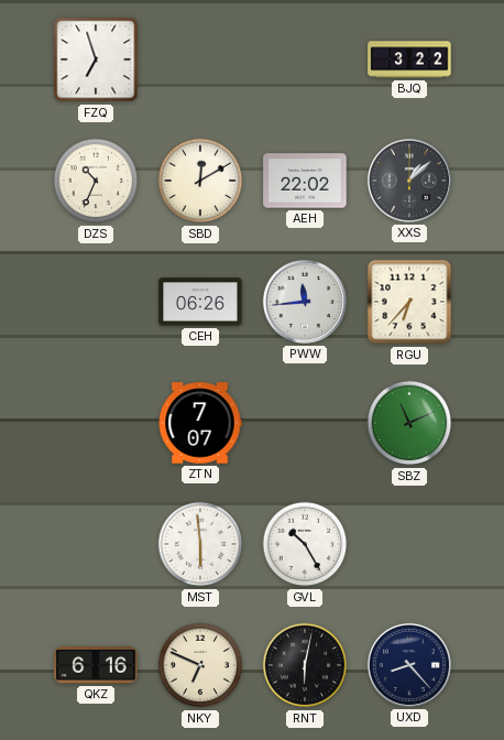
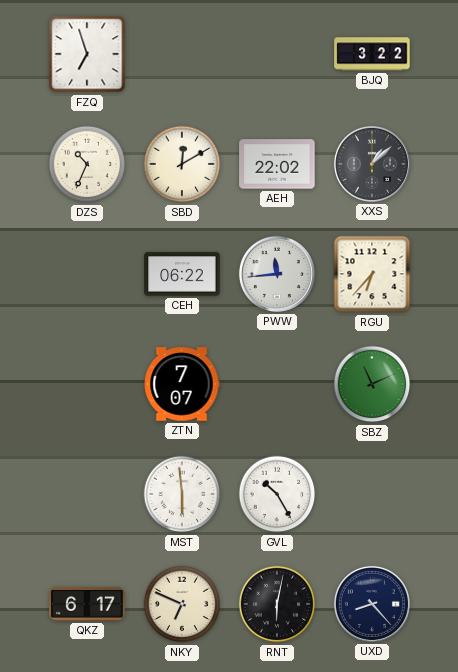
CEH: 06:26 -> 06:22
QKZ: 6:16 -> 6:17
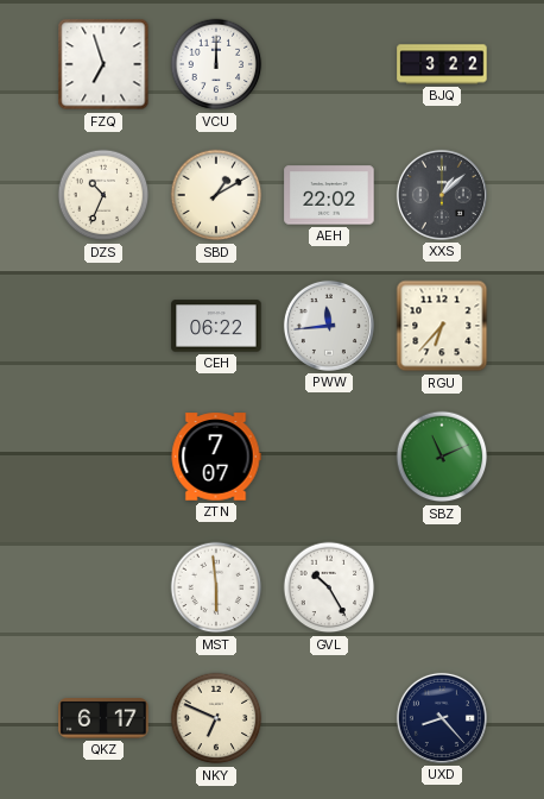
VCU: none -> 12:00
SBD: 12:10 -> 1:10
RNT: 6:02 -> none
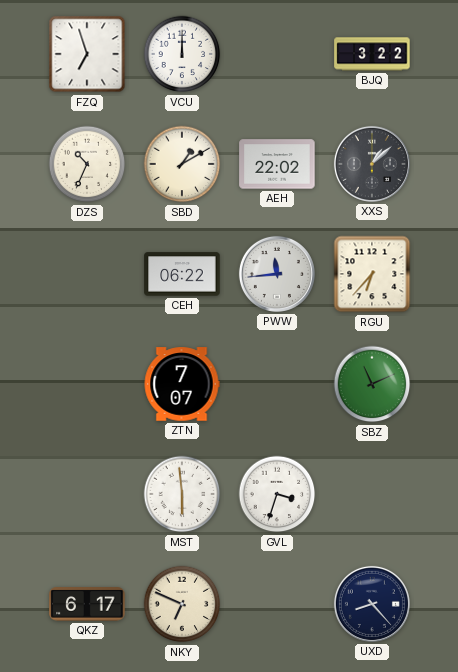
GVL: 10:25 -> 3:33
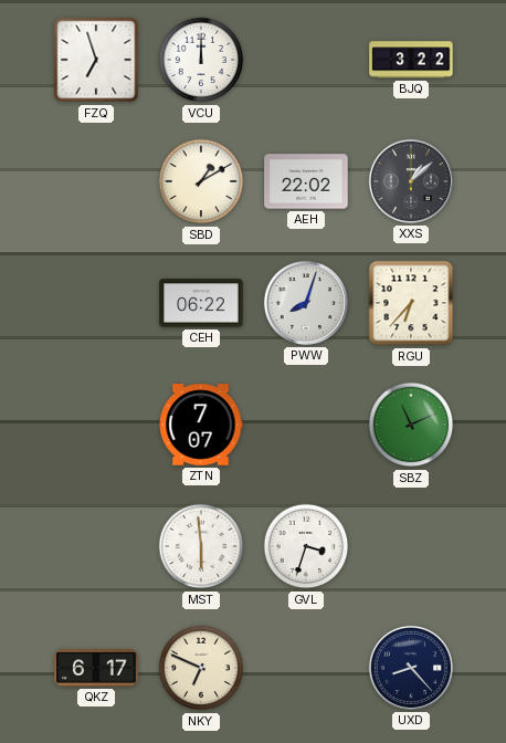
DZS: 10:34 -> none
PWW: 11:44 -> 8:03
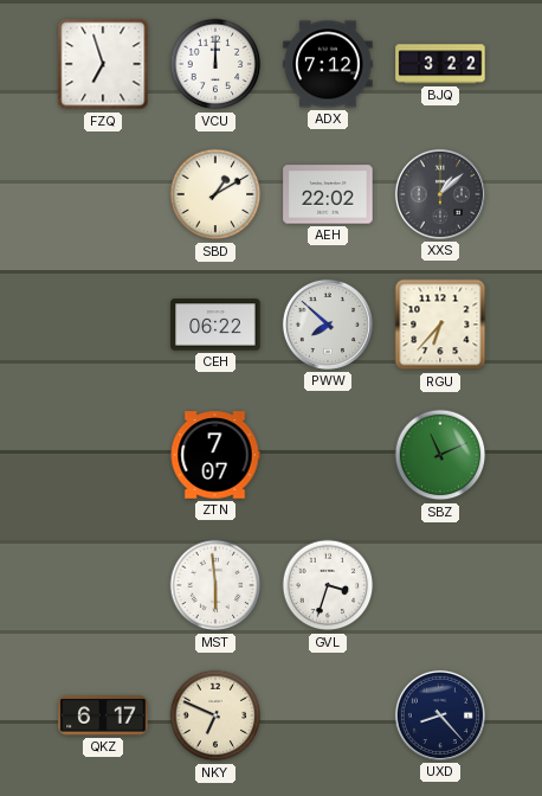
ADX: none -> 7:12
PWW: 8:03 -> 7:52
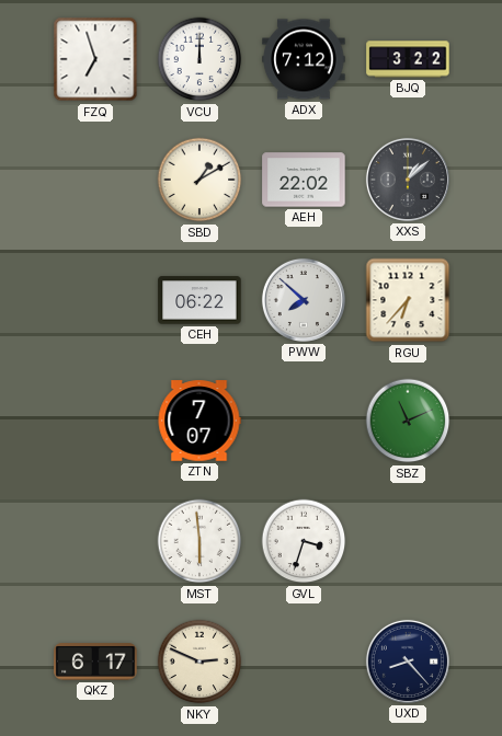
NKY: 6:49 -> 2:49
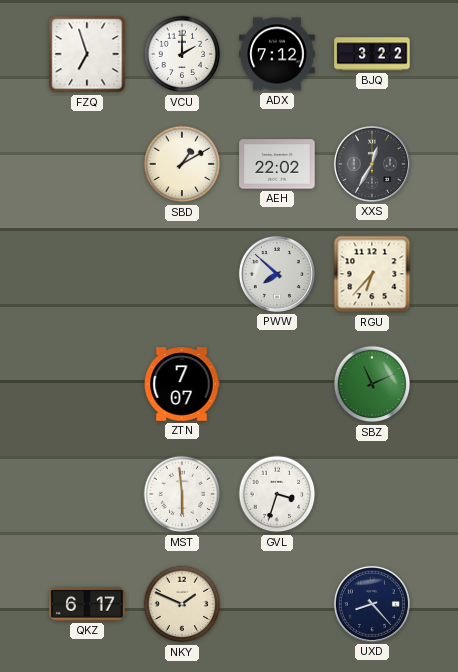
VCU: 12:00 -> 2:00
XXS: 1:08 -> 12:35
CEH: 06:22 -> none
NKY: 2:49 -> 1:49
